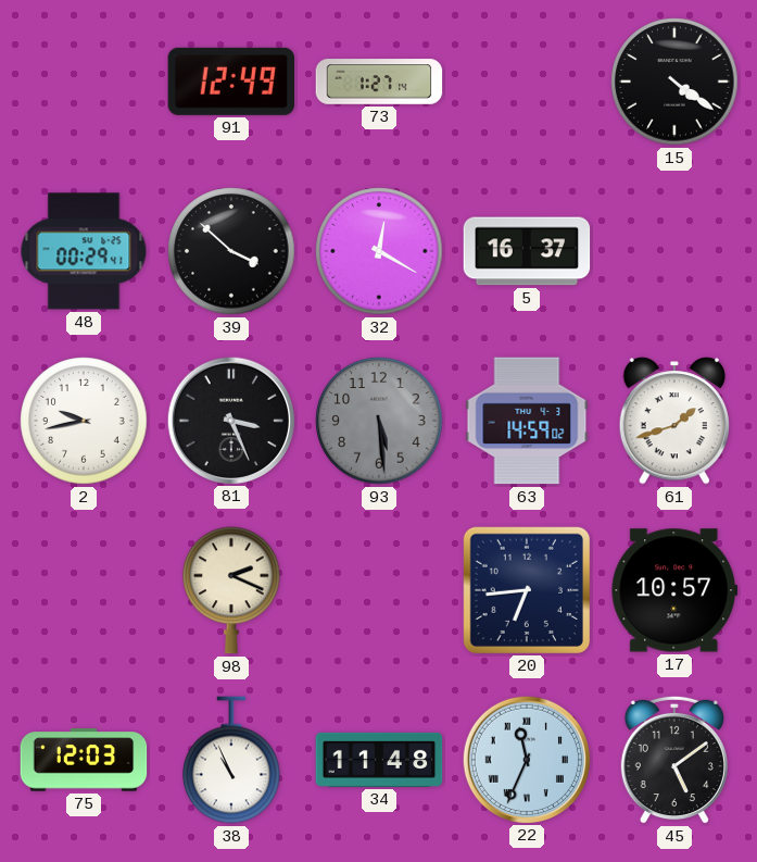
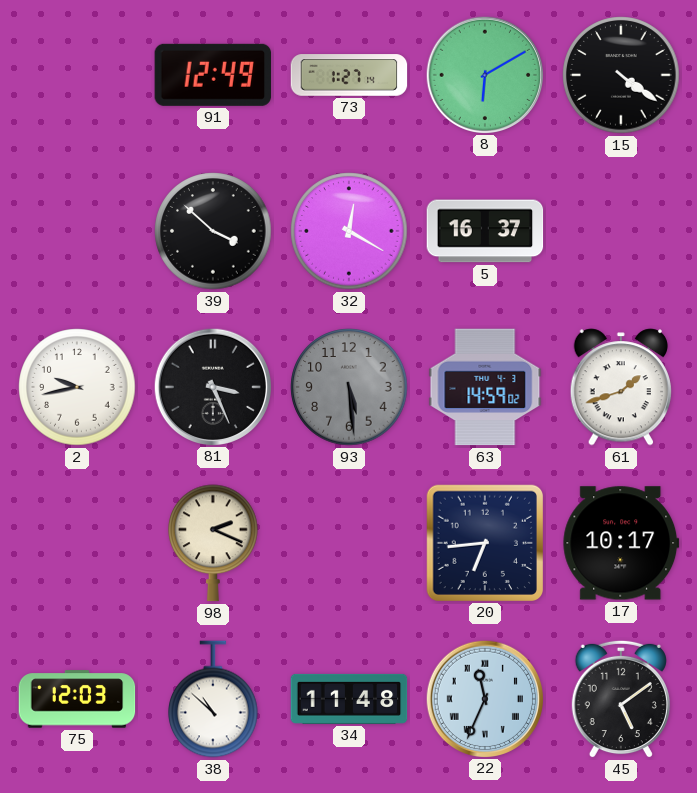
8: none -> 6:10
48: 00:29 -> none
17: 10:57 -> 10:17
38: 10:56 -> 10:52
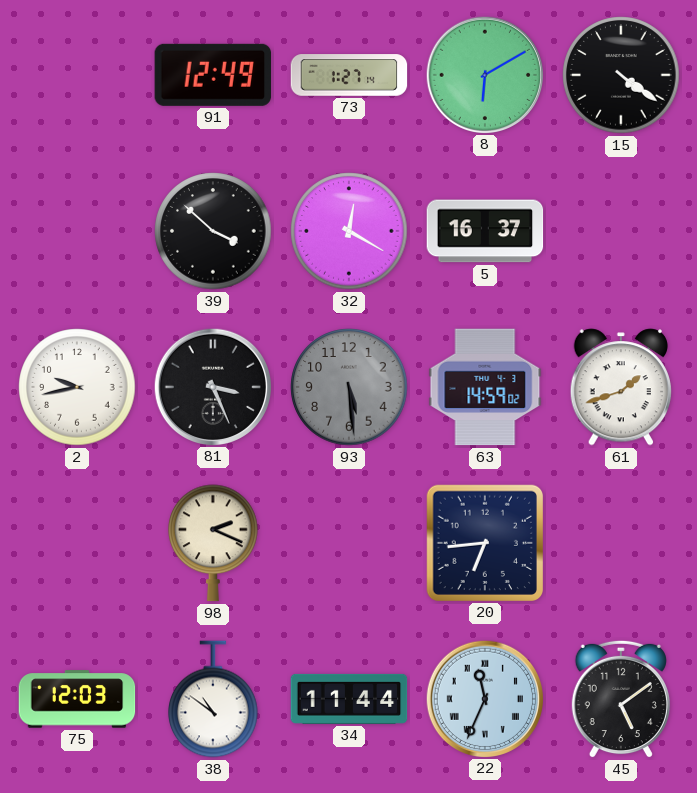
17: 10:17 -> none
38: 10:52 -> 10:51
34: 11:48 -> 11:44
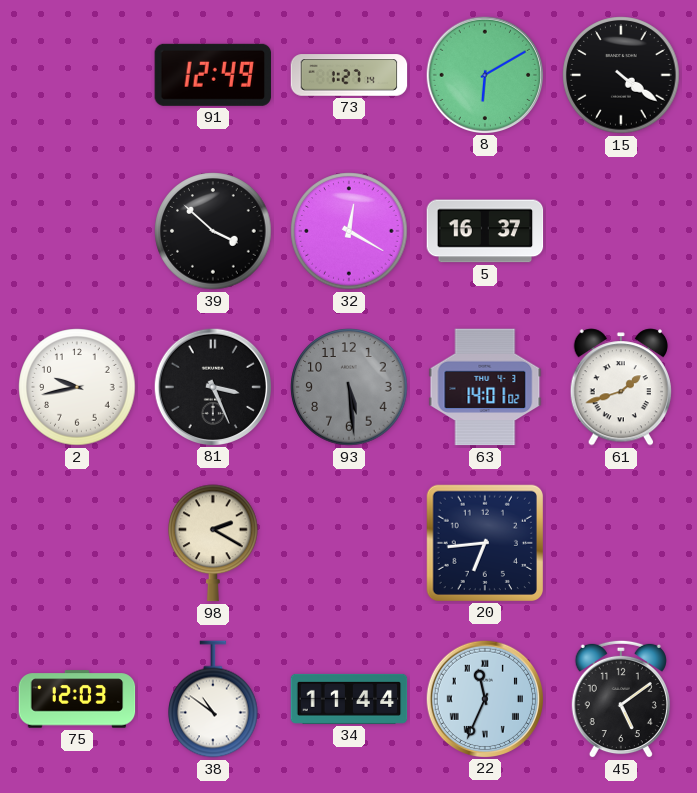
63: 14:59 -> 14:01
98: 2:19 -> 2:20
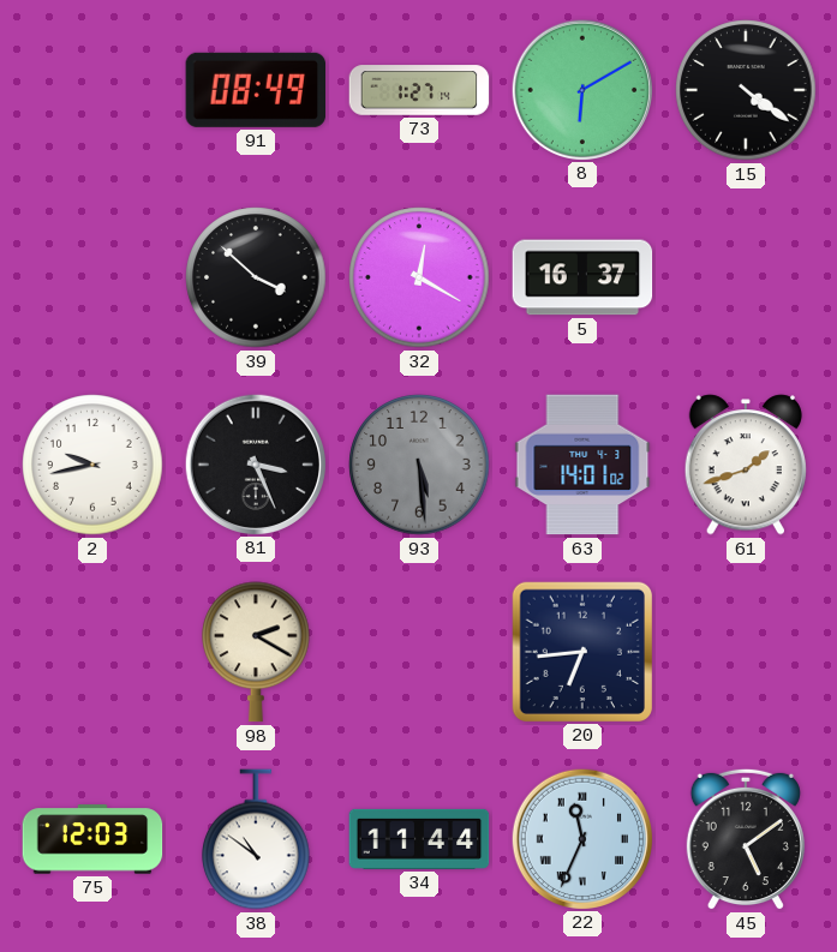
91: 12:49 -> 08:49
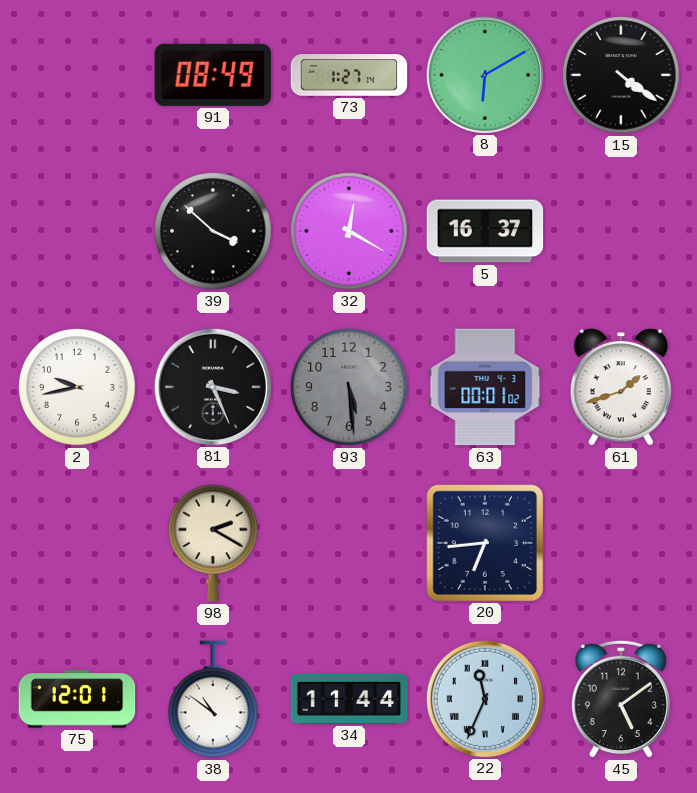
63: 14:01 -> 00:01
75: 12:03 -> 12:01
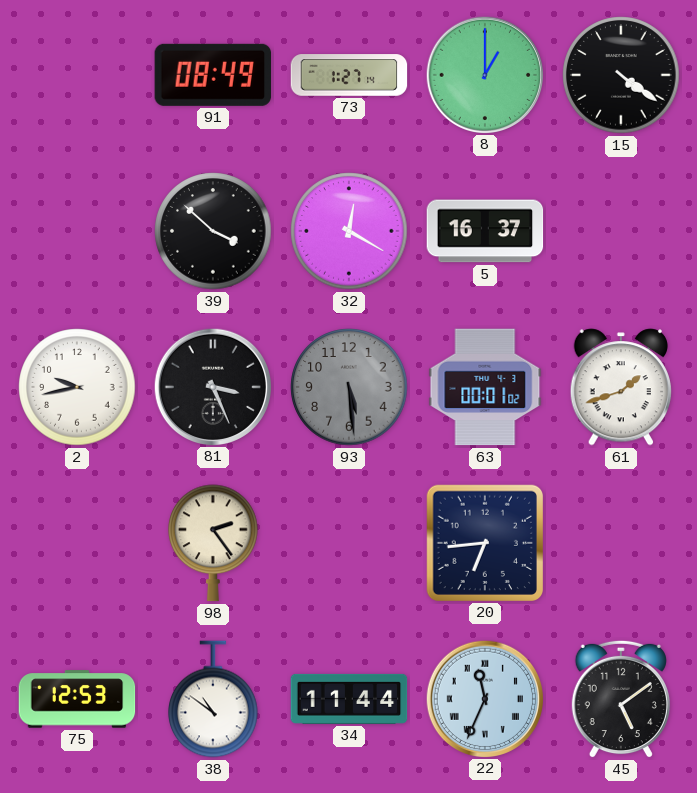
8: 6:10 -> 1:00
98: 2:20 -> 2:24
75: 12:01 -> 12:53
